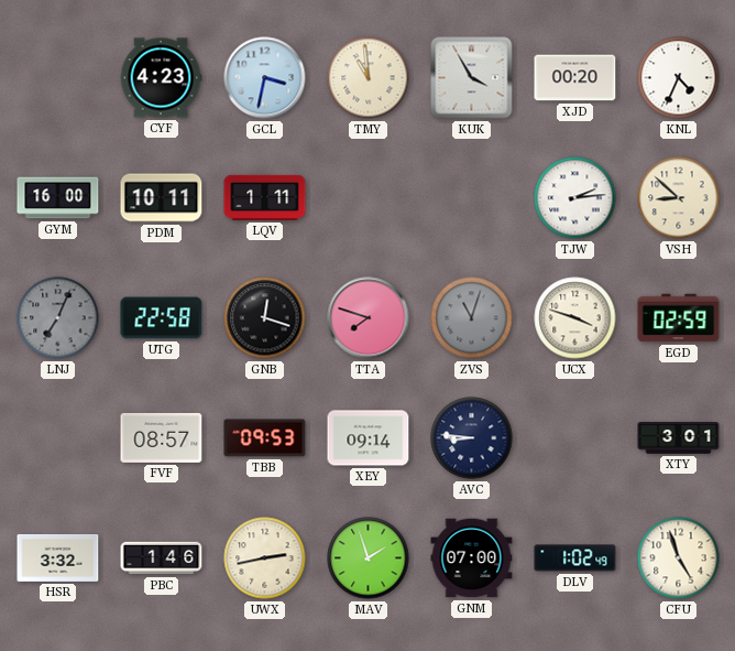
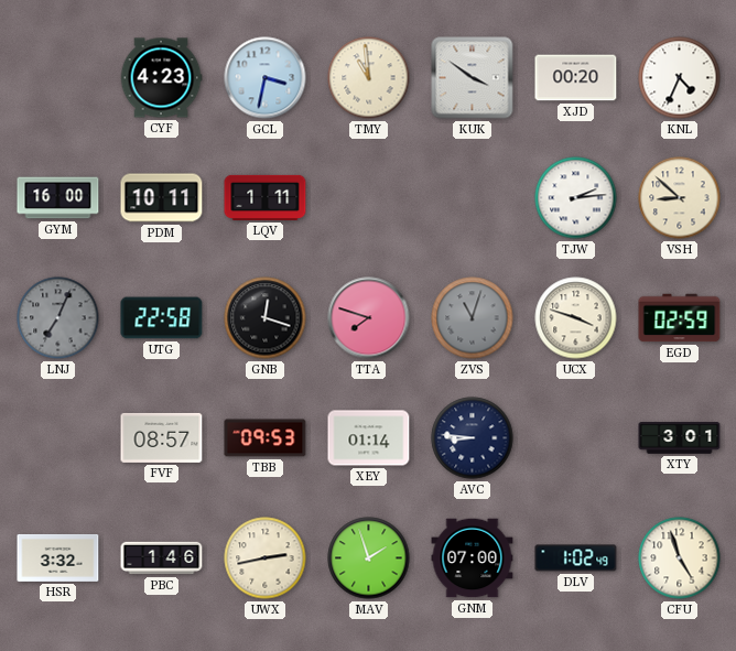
KUK: 3:55 -> 3:51
XEY: 09:14 -> 01:14
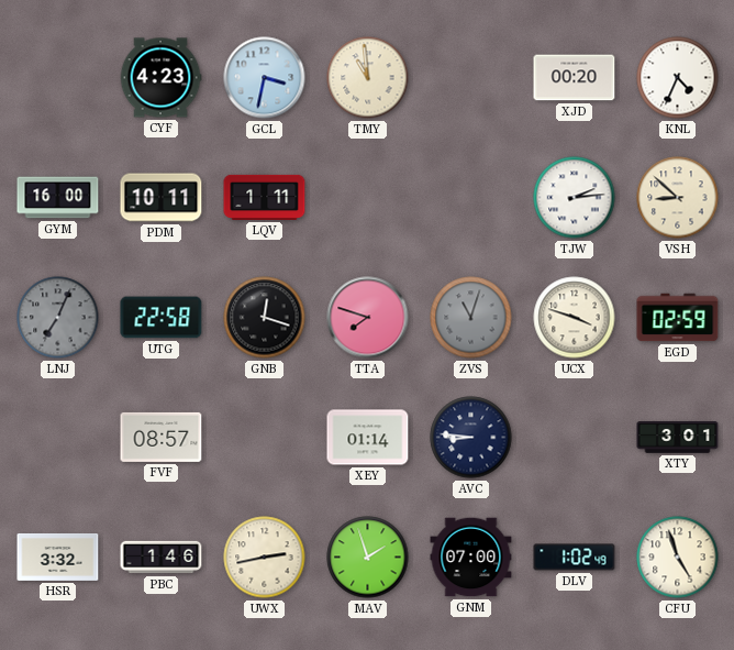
KUK: 3:51 -> none
TBB: 09:53 -> none
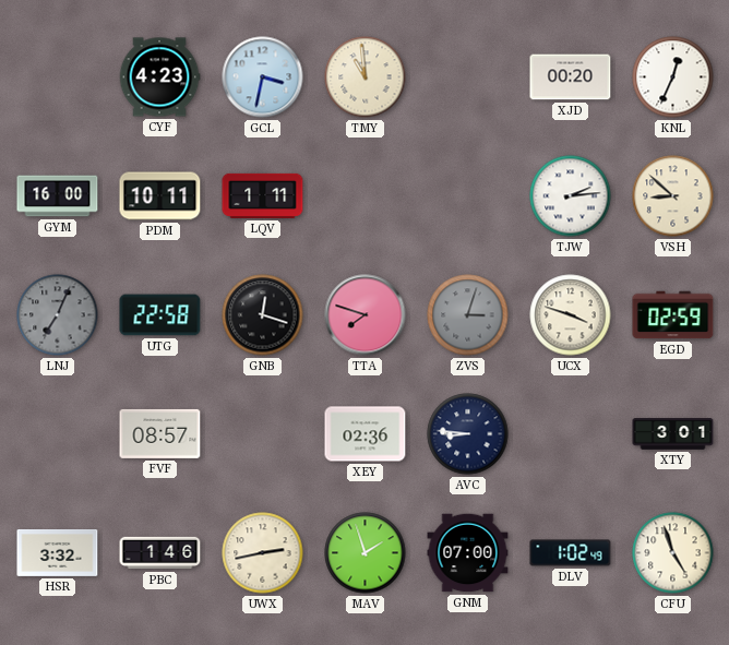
KNL: 4:34 -> 12:34
ZVS: 11:03 -> 3:03
XEY: 01:14 -> 02:36
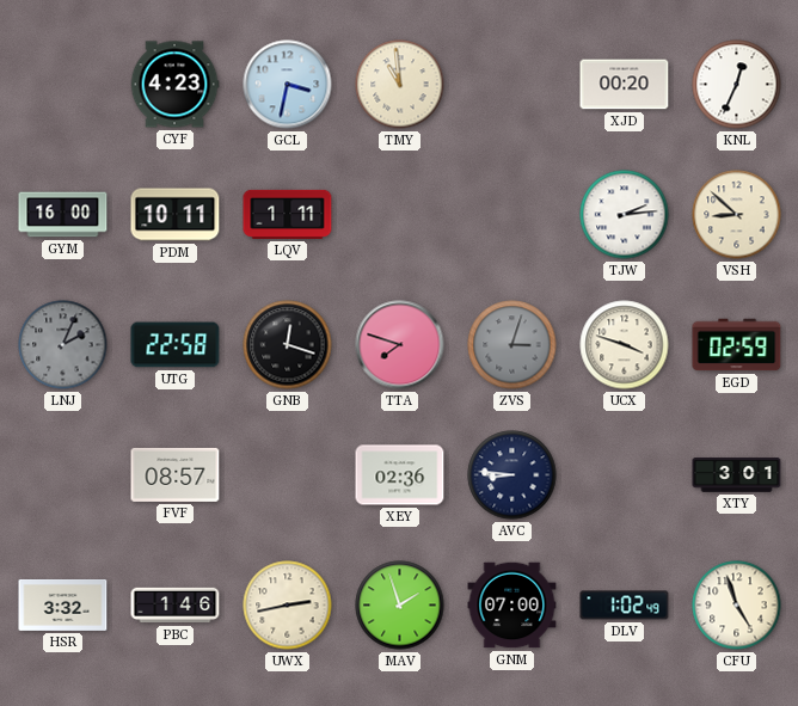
LNJ: 7:04 -> 2:04
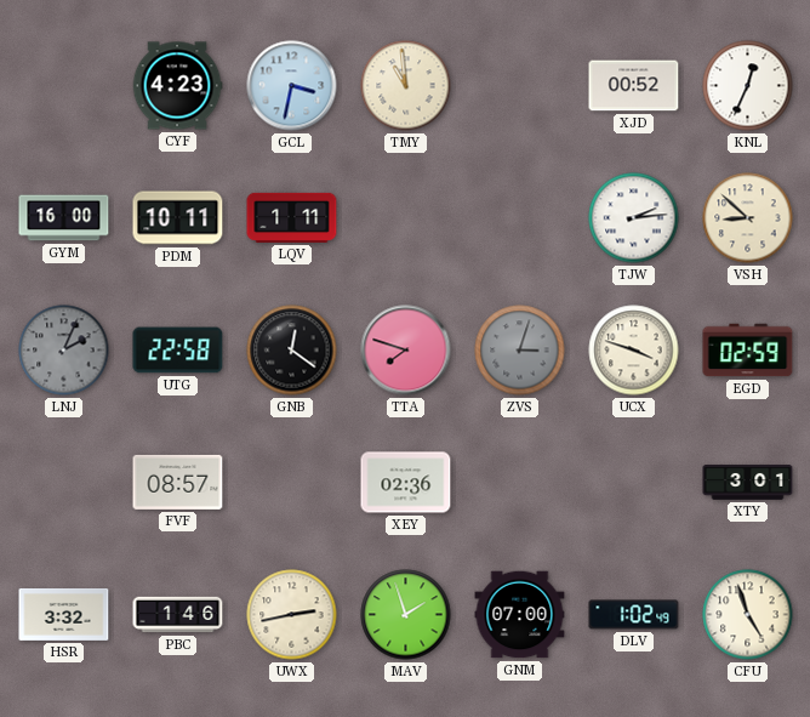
XJD: 00:20 -> 00:52
GNB: 12:18 -> 12:21
AVC: 8:46 -> none
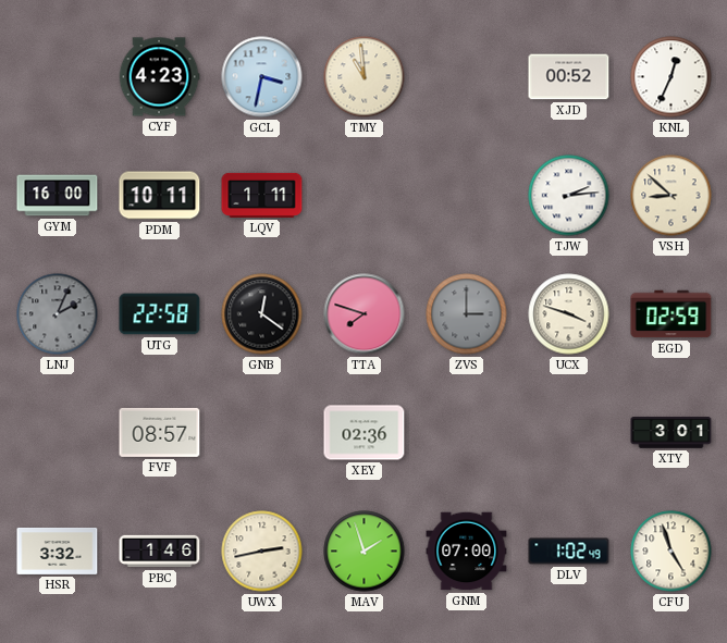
ZVS: 3:03 -> 3:00
